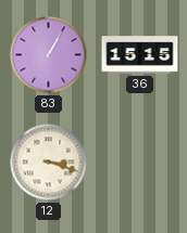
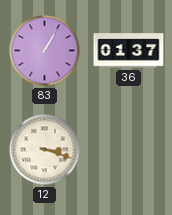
36: 15:15 -> 01:37
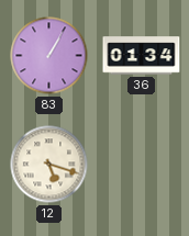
36: 01:37 -> 01:34
12: 3:18 -> 5:18
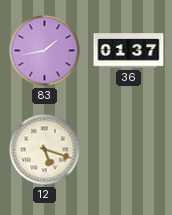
83: 1:05 -> 1:43
36: 01:34 -> 01:37
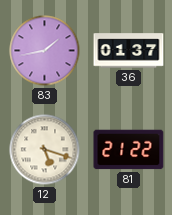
81: none -> 21:22
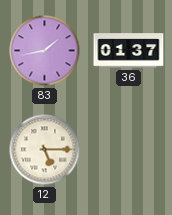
12: 5:18 -> 5:15
81: 21:22 -> none
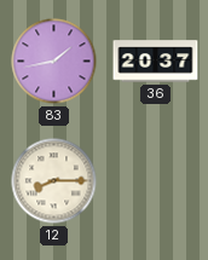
36: 01:37 -> 20:37
12: 5:15 -> 8:15
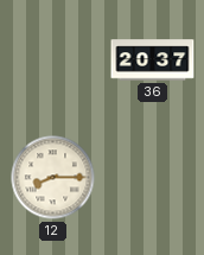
83: 1:43 -> none
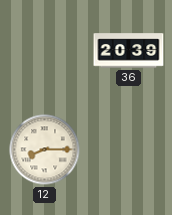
36: 20:37 -> 20:39
